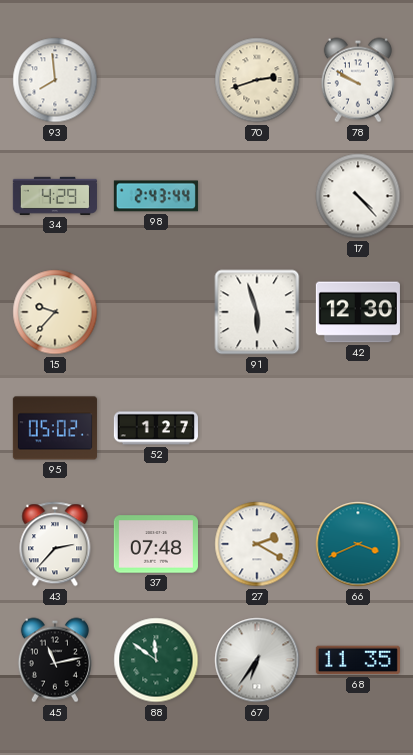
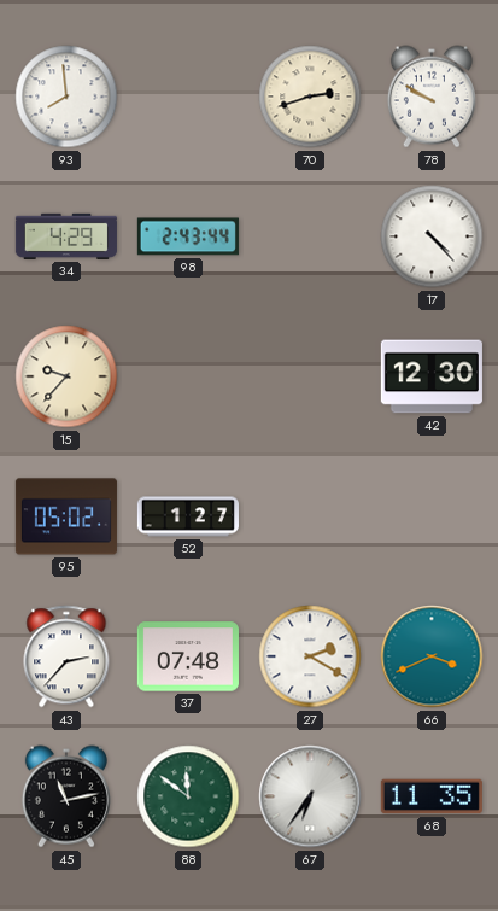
91: 5:57 -> none
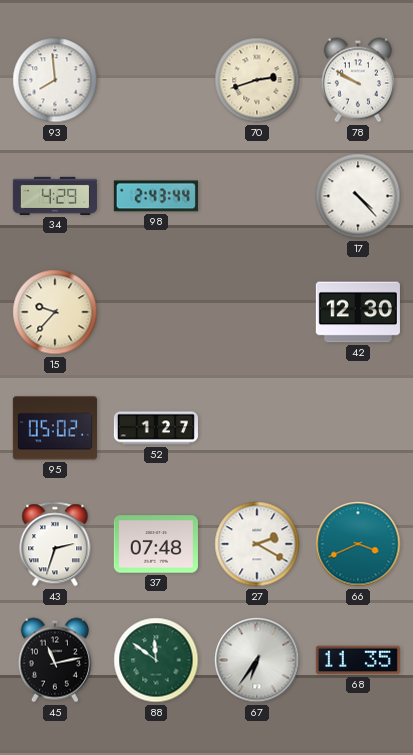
43: 2:37 -> 2:33
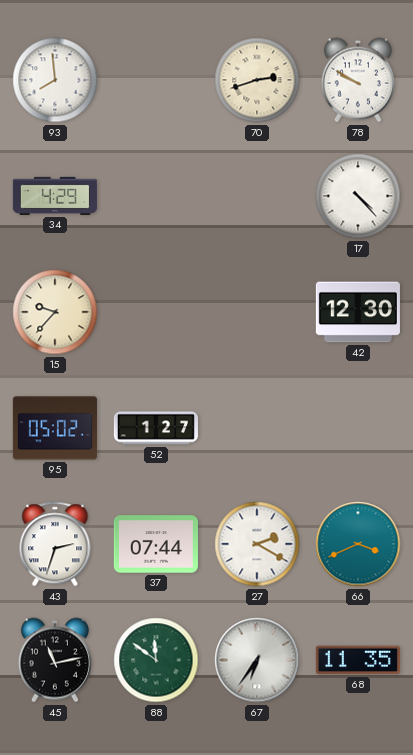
98: 2:43 -> none
37: 07:48 -> 07:44
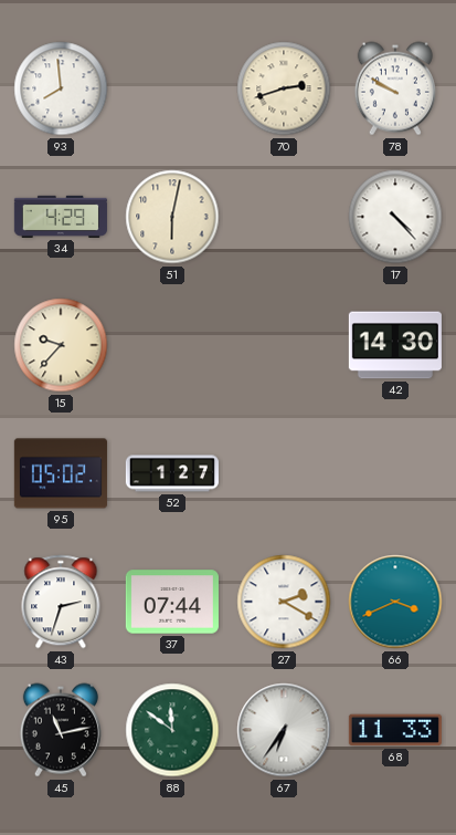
51: none -> 6:02
42: 12:30 -> 14:30
68: 11:35 -> 11:33
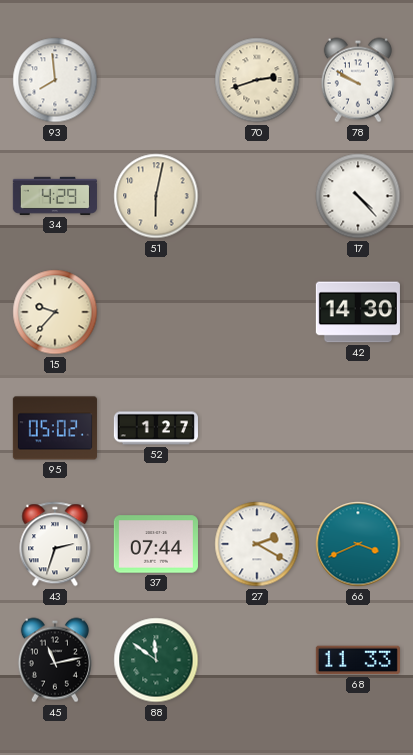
67: 6:36 -> none
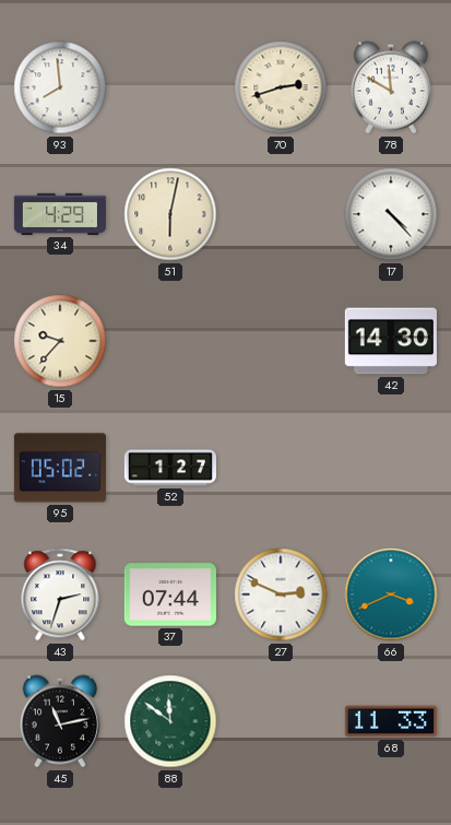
78: 9:50 -> 11:50
27: 2:20 -> 2:49
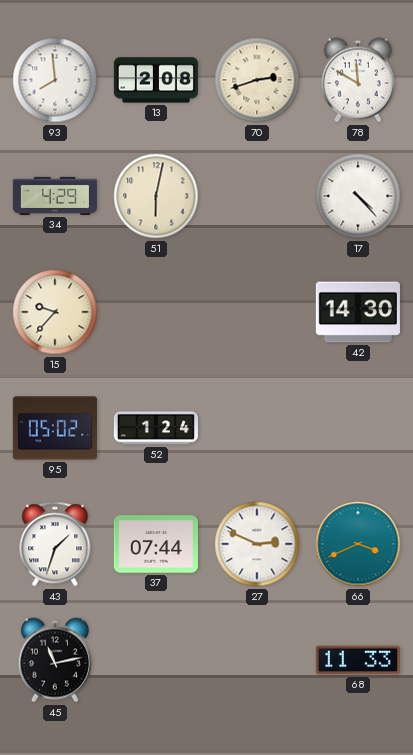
13: none -> 2:08
52: 1:27 -> 1:24
43: 2:33 -> 1:33
88: 11:51 -> none
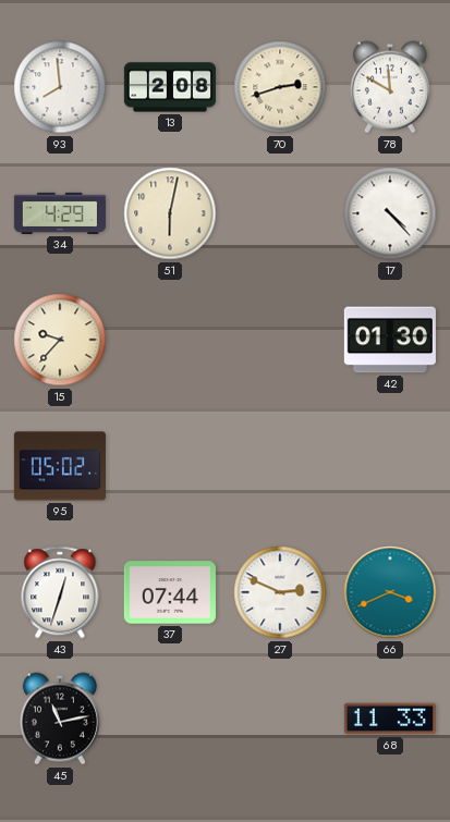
42: 14:30 -> 01:30
52: 1:24 -> none
43: 1:33 -> 12:33
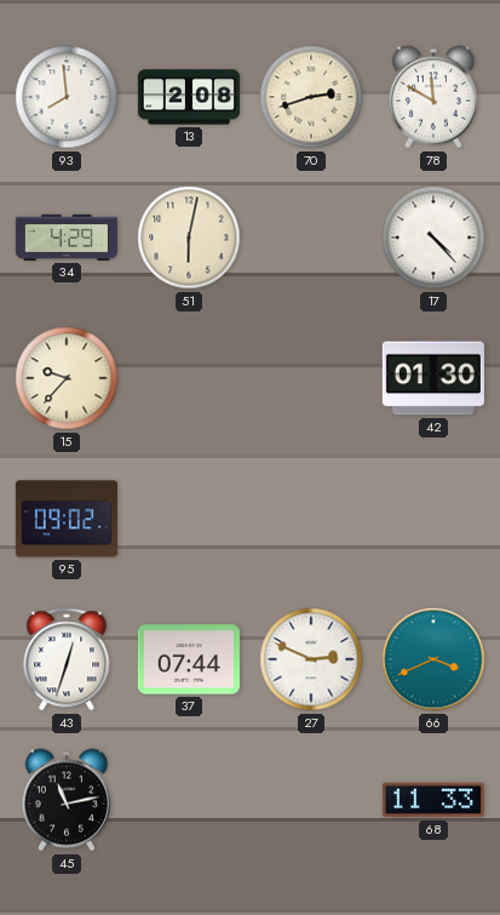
95: 05:02 -> 09:02
